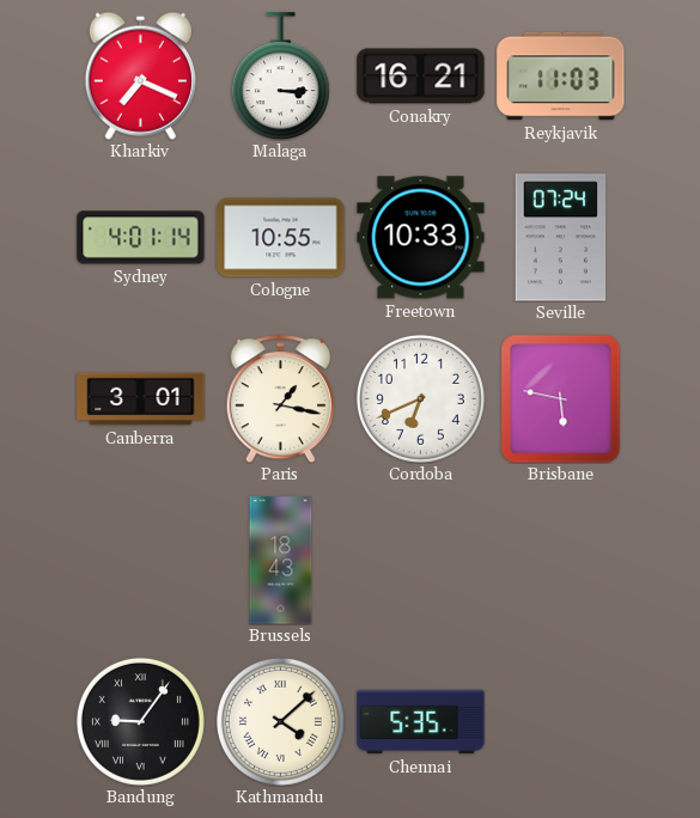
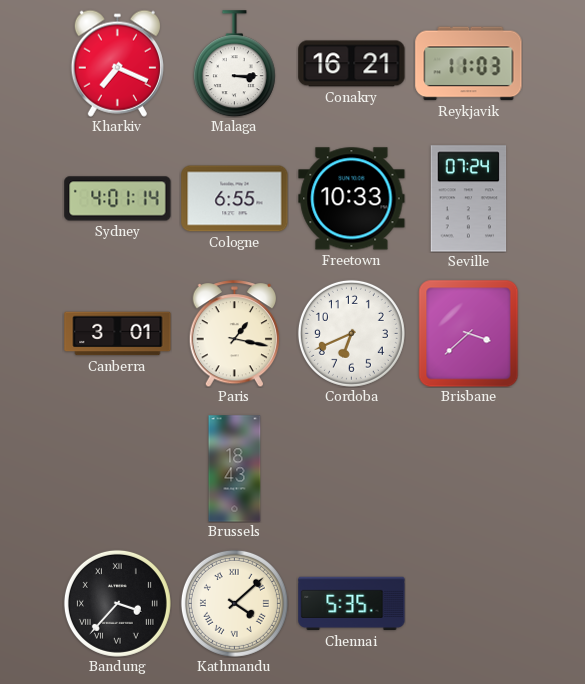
Cologne: 10:55 -> 6:55
Brisbane: 5:47 -> 3:38
Bandung: 9:06 -> 3:37
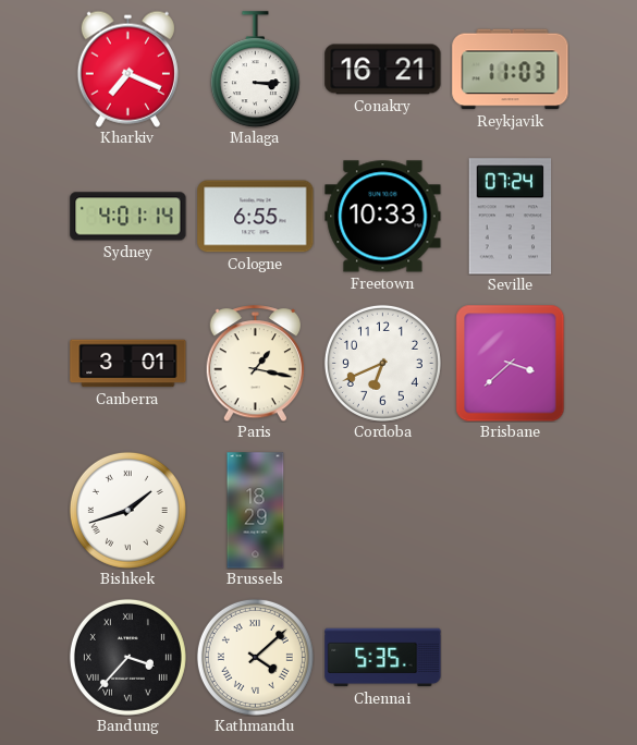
Bishkek: none -> 1:42
Brussels: 18:43 -> 18:29
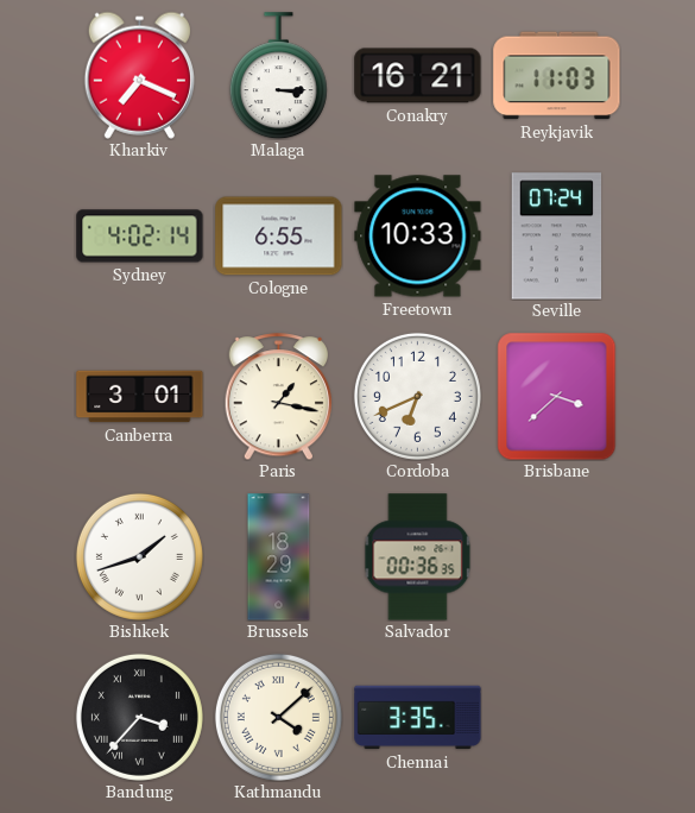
Sydney: 4:01 -> 4:02
Salvador: none -> 00:36
Chennai: 5:35 -> 3:35
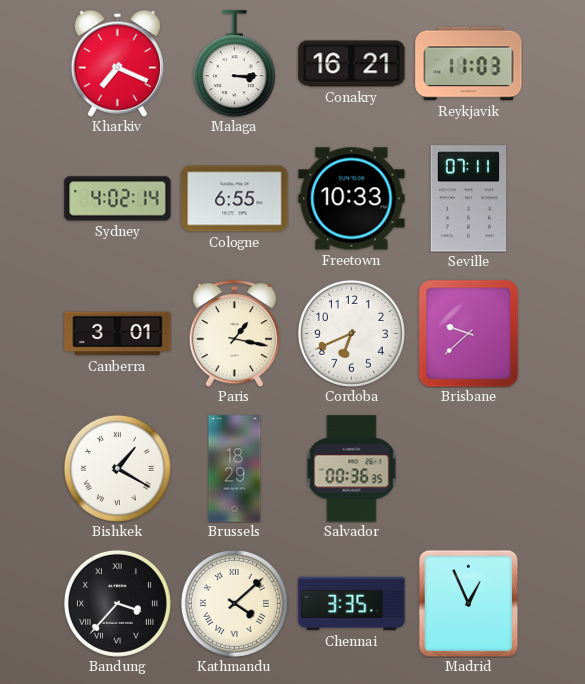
Seville: 07:24 -> 07:11
Brisbane: 3:38 -> 9:38
Bishkek: 1:42 -> 1:20
Madrid: none -> 12:56
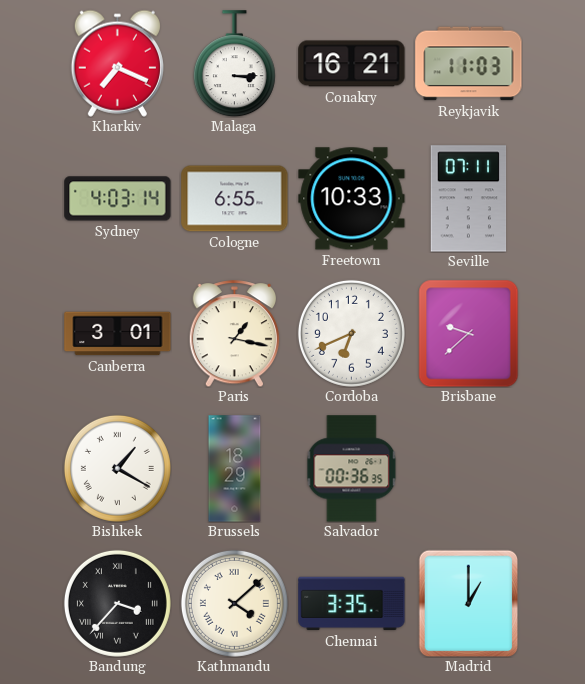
Sydney: 4:02 -> 4:03
Madrid: 12:56 -> 1:00
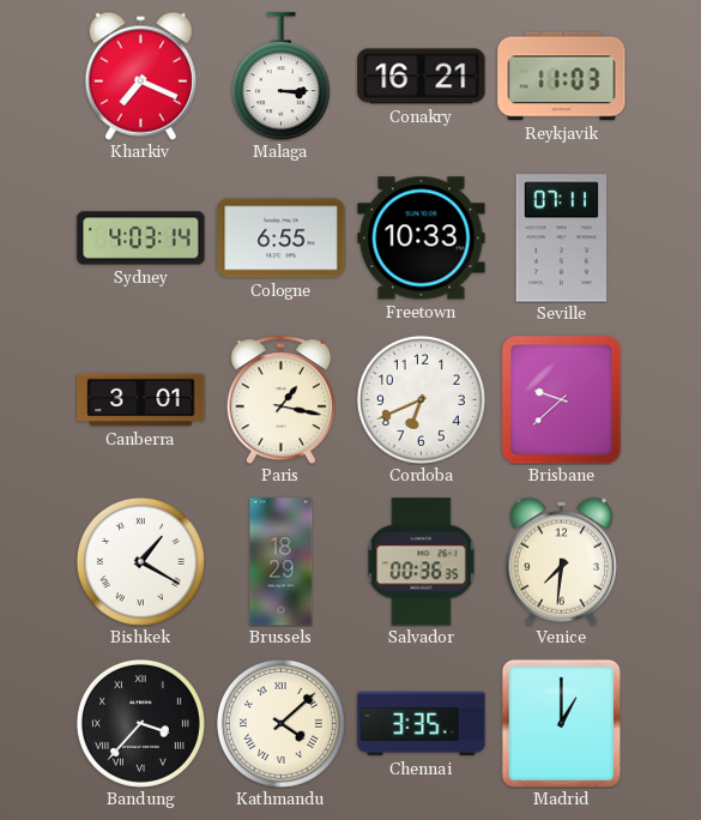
Venice: none -> 7:31
